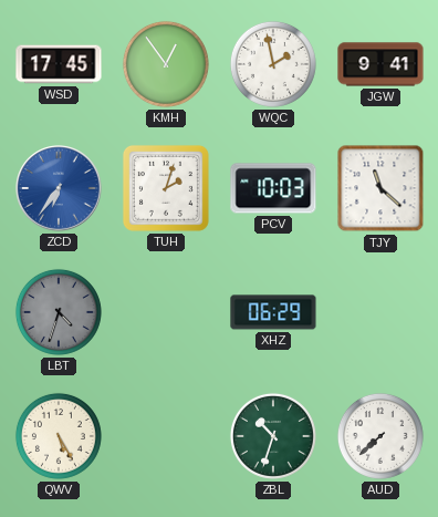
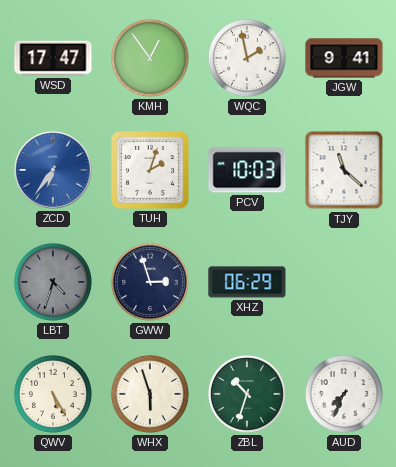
WSD: 17:45 -> 17:47
GWW: none -> 2:57
WHX: none -> 5:57
AUD: 7:38 -> 7:34
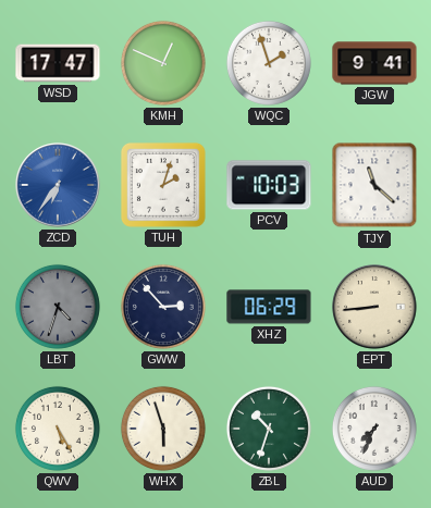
KMH: 12:54 -> 12:49
WQC: 1:58 -> 1:57
GWW: 2:57 -> 2:53
EPT: none -> 8:44
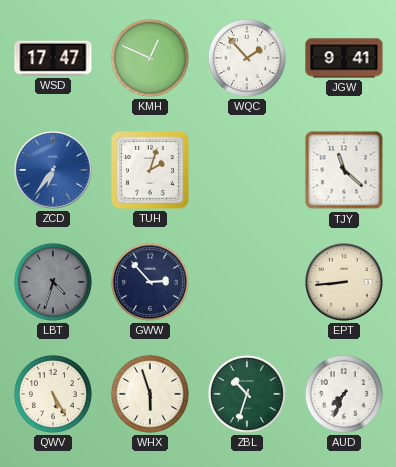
WQC: 1:57 -> 1:53
PCV: 10:03 -> none
XHZ: 06:29 -> none
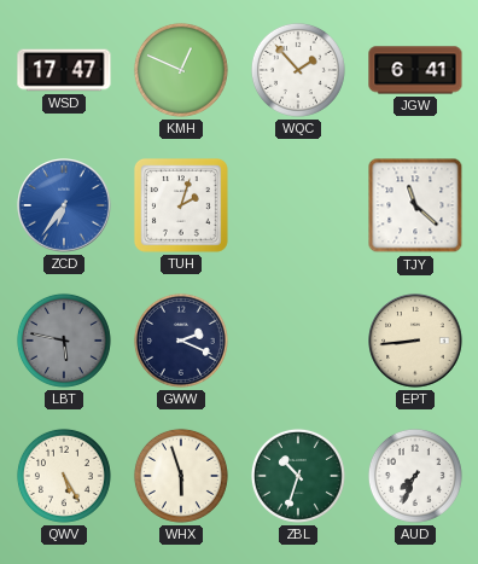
JGW: 9:41 -> 6:41
LBT: 4:33 -> 5:47
GWW: 2:53 -> 2:19
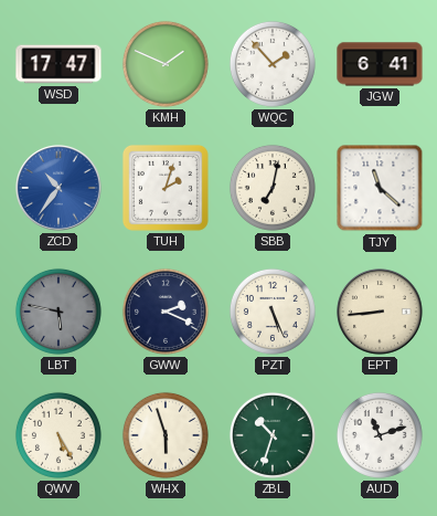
KMH: 12:49 -> 1:49
ZCD: 6:36 -> 10:36
SBB: none -> 7:02
PZT: none -> 5:26
AUD: 7:34 -> 11:12
